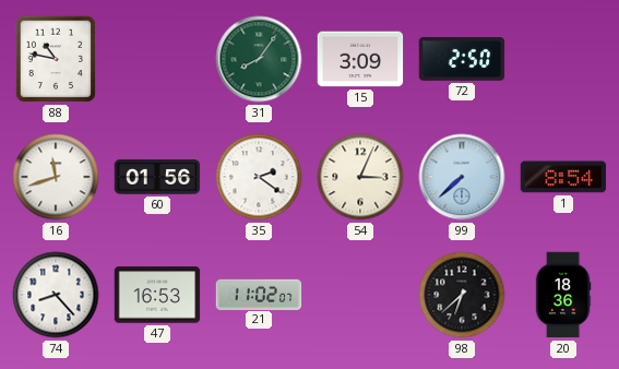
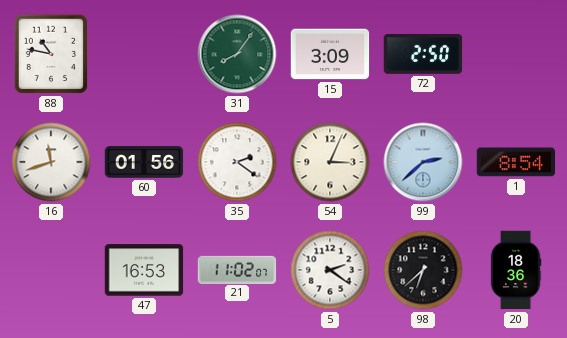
99: 7:38 -> 2:38
74: 8:23 -> none
5: none -> 2:21
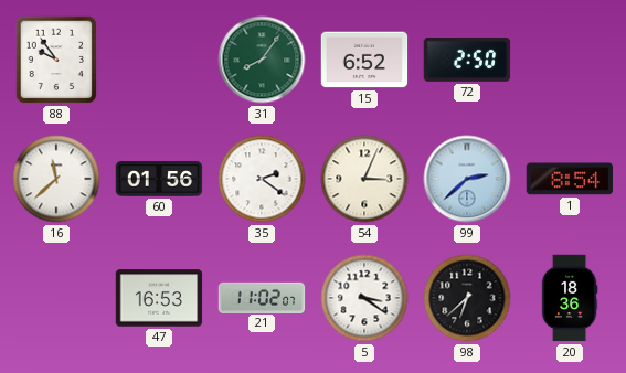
88: 10:47 -> 9:54
15: 3:09 -> 6:52
16: 11:42 -> 11:38
5: 2:21 -> 3:21
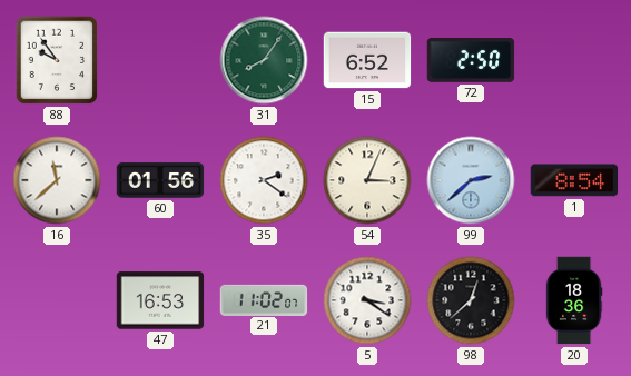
98: 6:38 -> 12:38
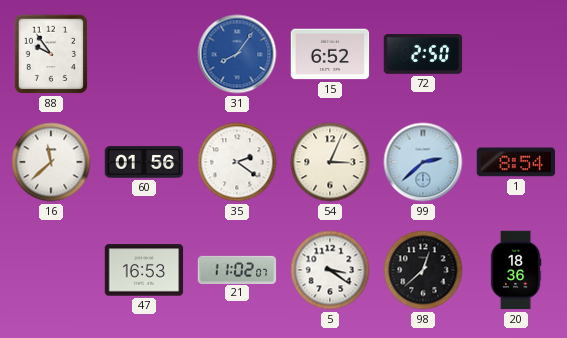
31 dial: green -> blue
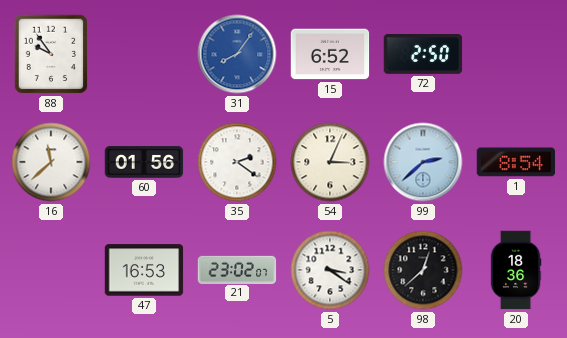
21: 11:02 -> 23:02
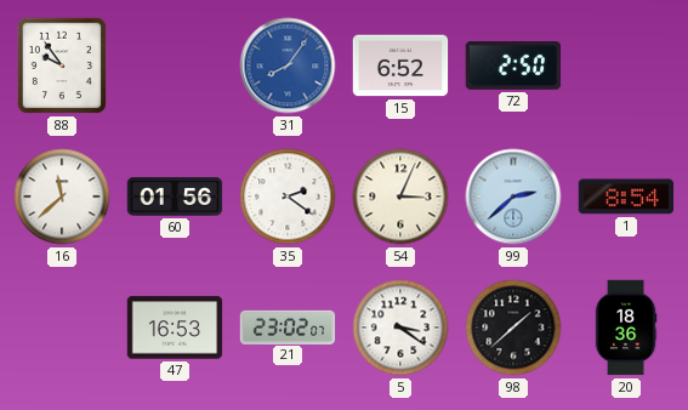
98: 12:38 -> 1:38
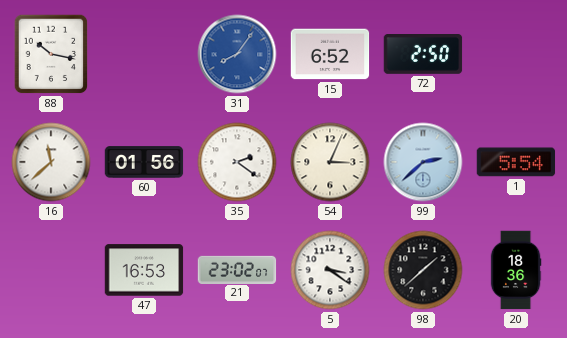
88: 9:54 -> 10:17
1: 8:54 -> 5:54
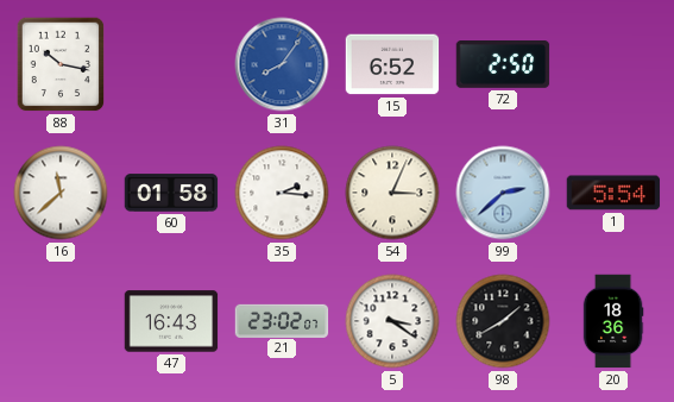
60: 01:56 -> 01:58
35: 2:21 -> 2:16
47: 16:53 -> 16:43
98: 1:38 -> 1:40
